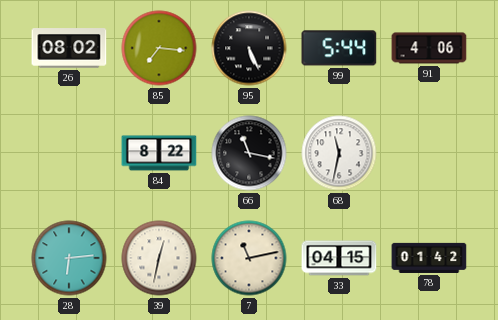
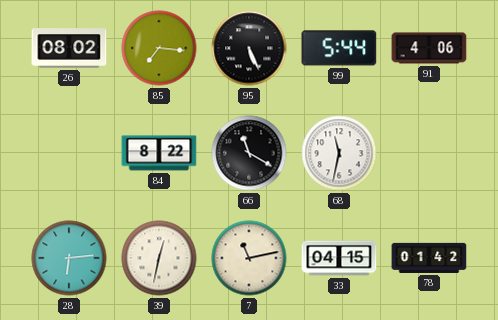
66: 11:17 -> 11:20
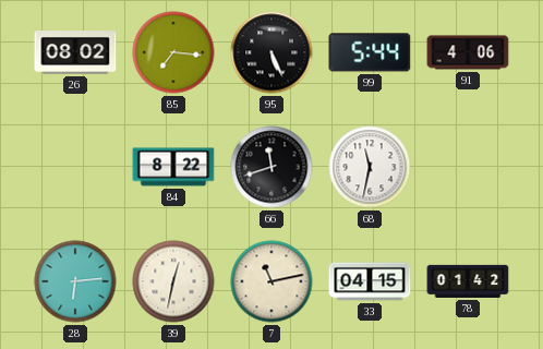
66: 11:20 -> 11:42
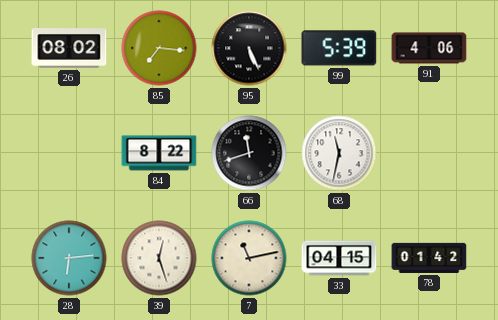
99: 5:44 -> 5:39
39: 12:32 -> 12:27
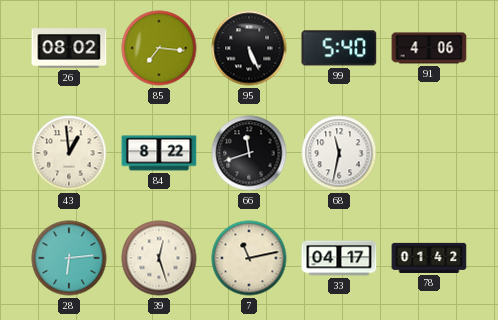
99: 5:39 -> 5:40
43: none -> 12:59
33: 04:15 -> 04:17
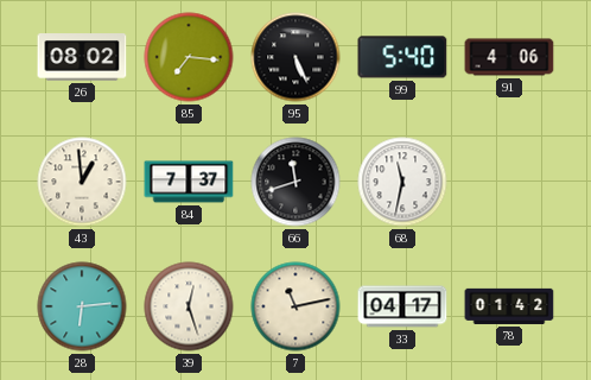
84: 8:22 -> 7:37
